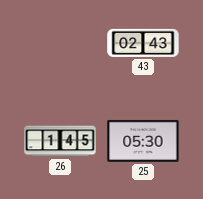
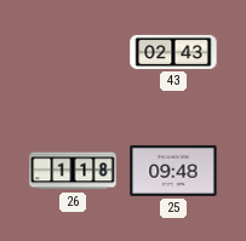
26: 1:45 -> 1:18
25: 05:30 -> 09:48
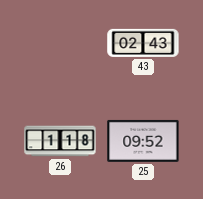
25: 09:48 -> 09:52
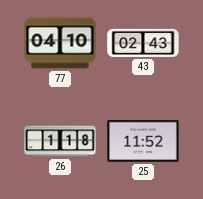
77: none -> 04:10
25: 09:52 -> 11:52
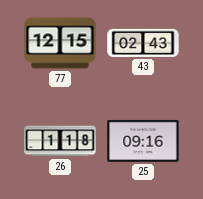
77: 04:10 -> 12:15
25: 11:52 -> 09:16
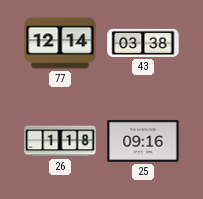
77: 12:15 -> 12:14
43: 02:43 -> 03:38
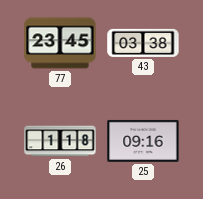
77: 12:14 -> 23:45
